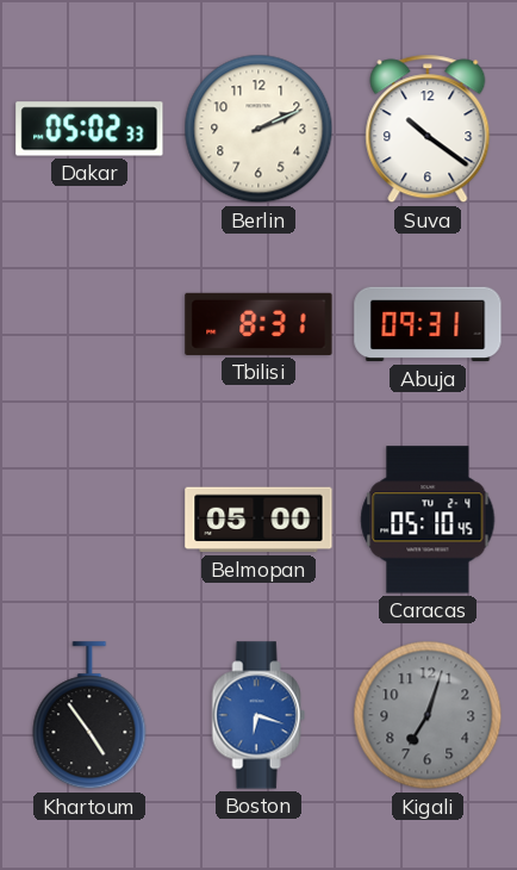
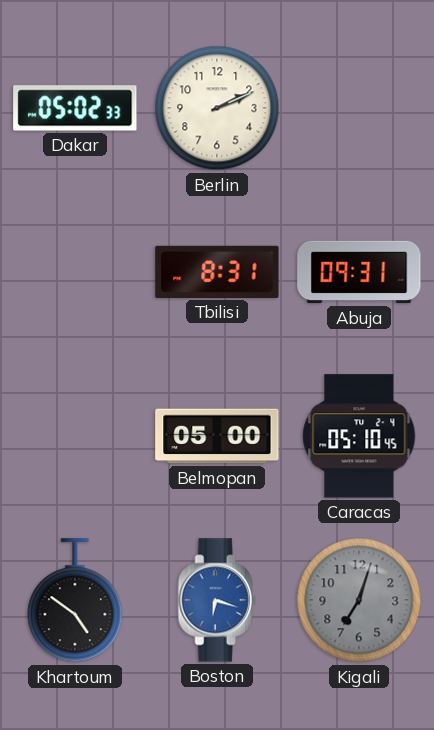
Suva: 10:21 -> none
Khartoum: 4:54 -> 4:51
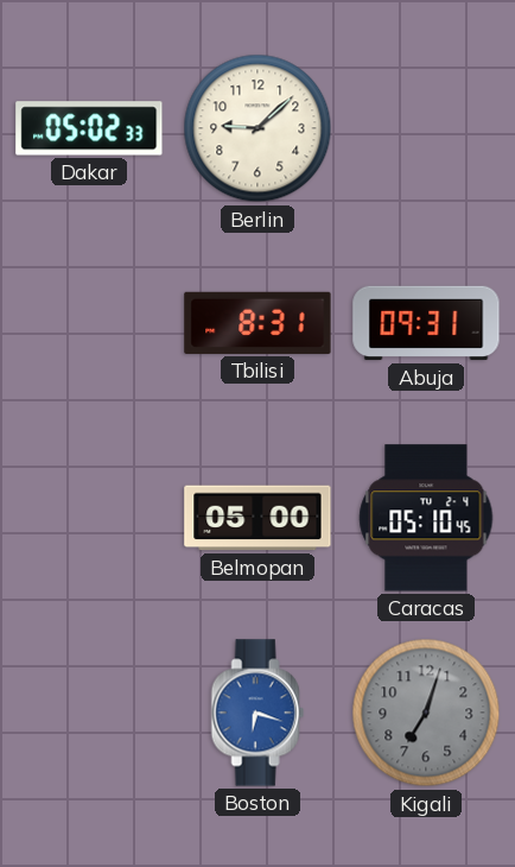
Berlin: 2:11 -> 9:08
Khartoum: 4:51 -> none
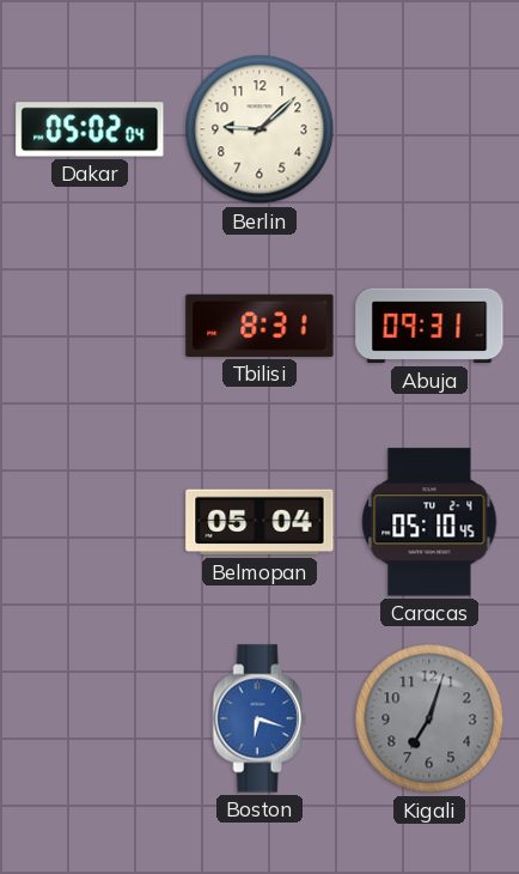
Dakar: 05:02:33 -> 05:02:04
Belmopan: 05:00 -> 05:04
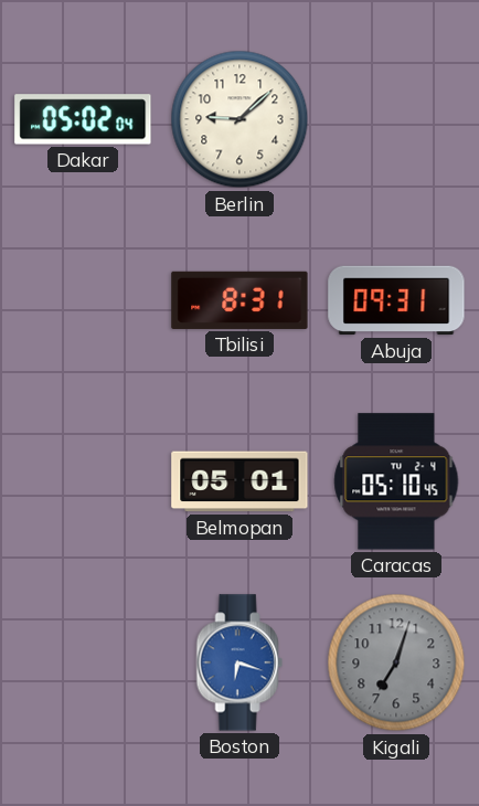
Belmopan: 05:04 -> 05:01
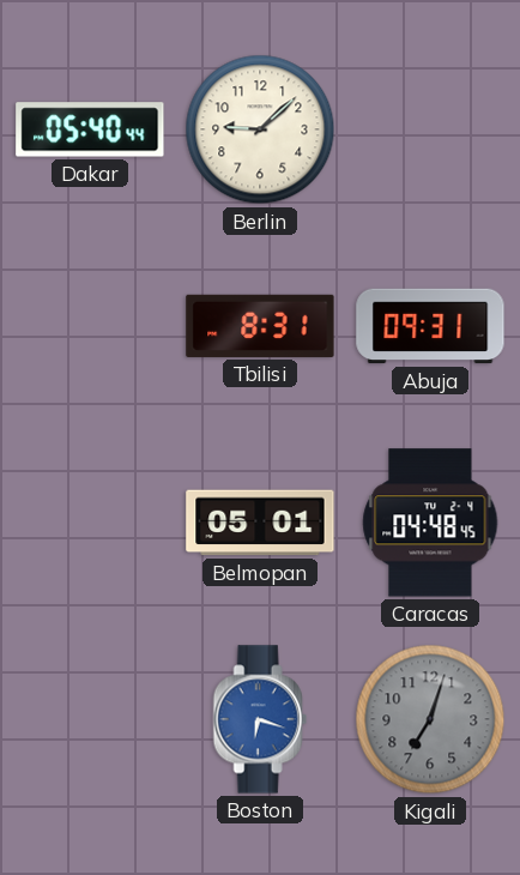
Dakar: 05:02 -> 05:40
Caracas: 05:10 -> 04:48
